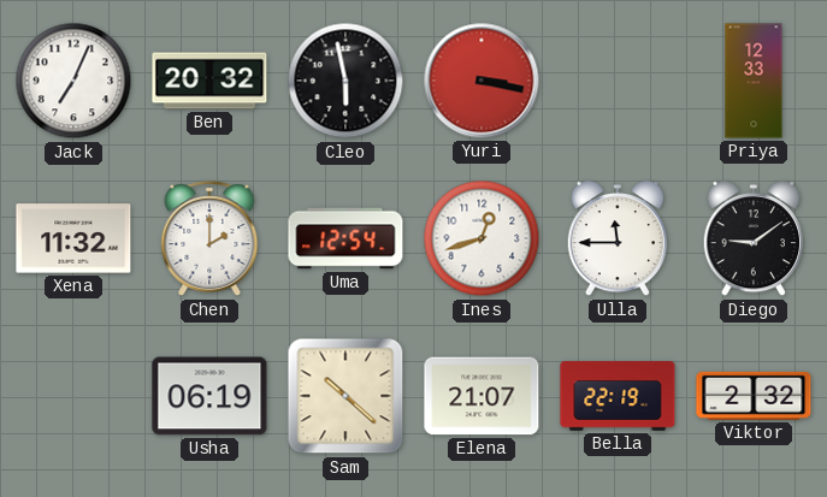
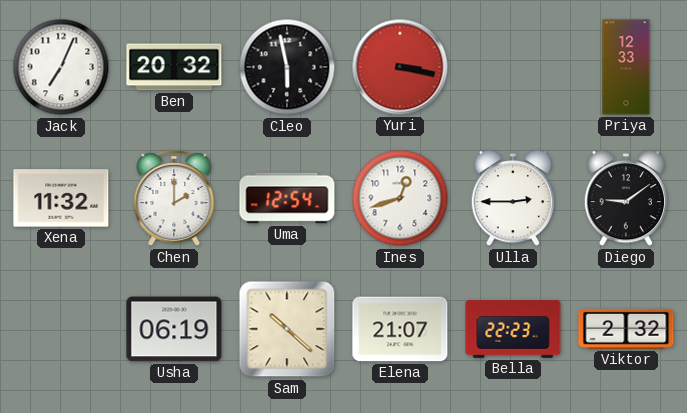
Ulla: 11:45 -> 2:45
Bella: 22:19 -> 22:23
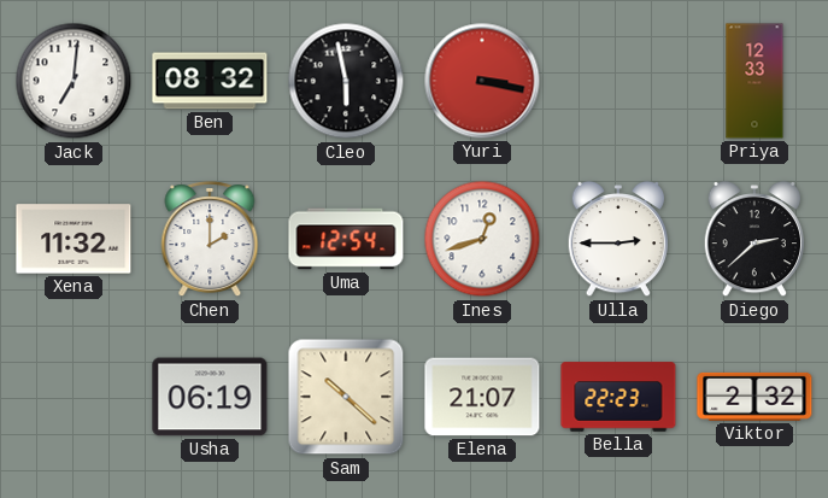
Jack: 7:04 -> 7:01
Ben: 20:32 -> 08:32
Diego: 9:09 -> 2:38
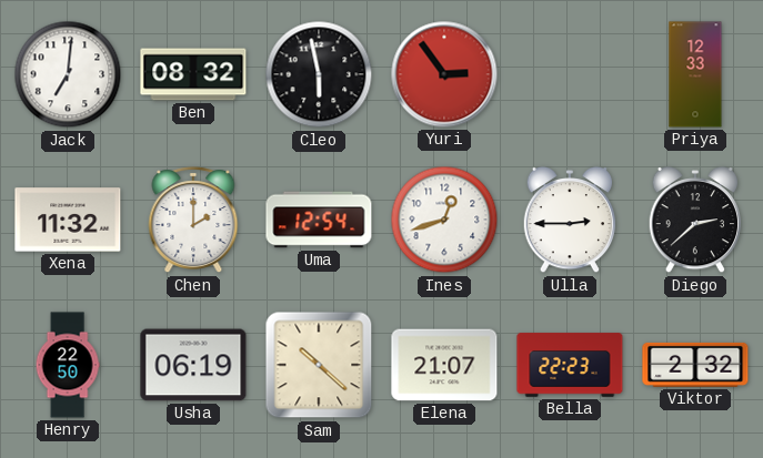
Yuri: 3:17 -> 2:54
Henry: none -> 22:50
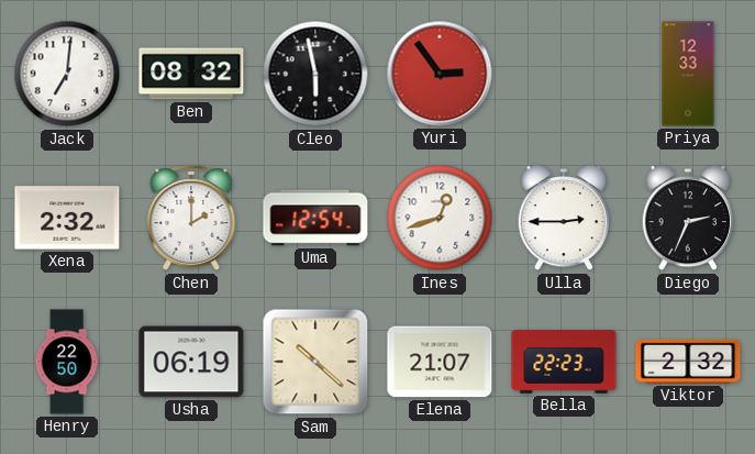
Xena: 11:32 -> 2:32
Diego: 2:38 -> 2:34
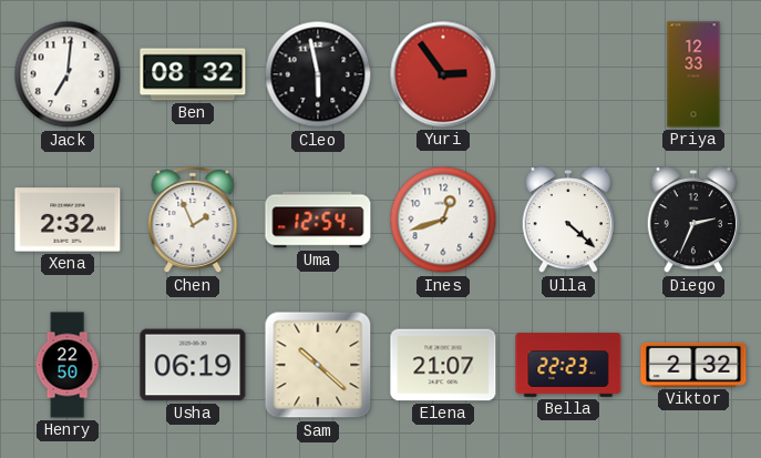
Chen: 2:00 -> 1:56
Ulla: 2:45 -> 4:22
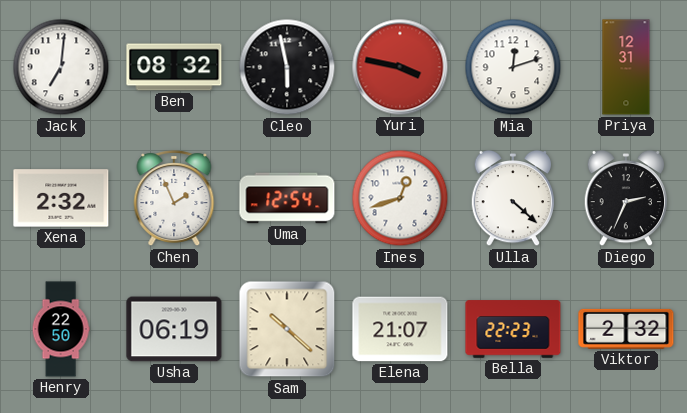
Yuri: 2:54 -> 3:47
Mia: none -> 12:12
Priya: 12:33 -> 12:31
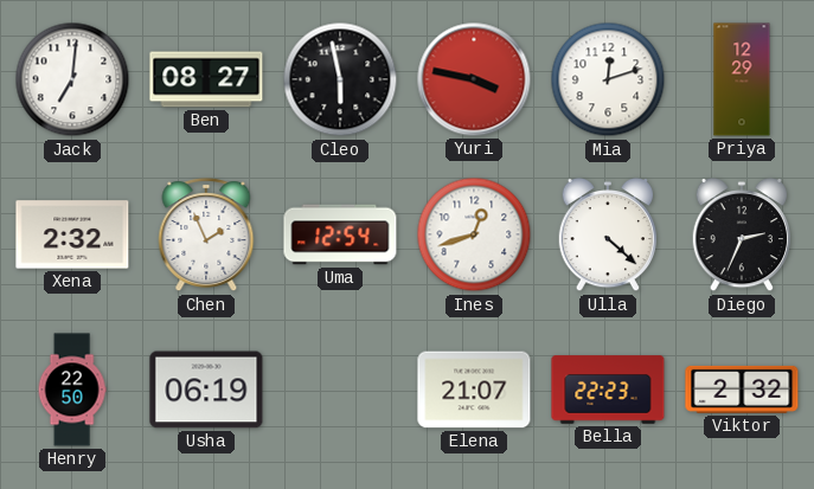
Ben: 08:32 -> 08:27
Priya: 12:31 -> 12:29
Sam: 10:22 -> none
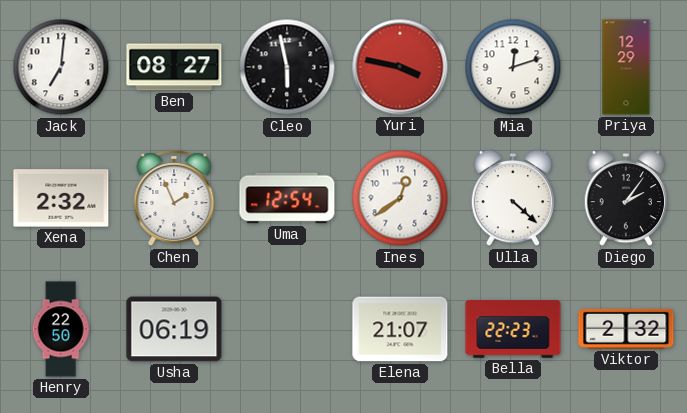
Ines: 12:42 -> 12:39
Diego: 2:34 -> 2:06
